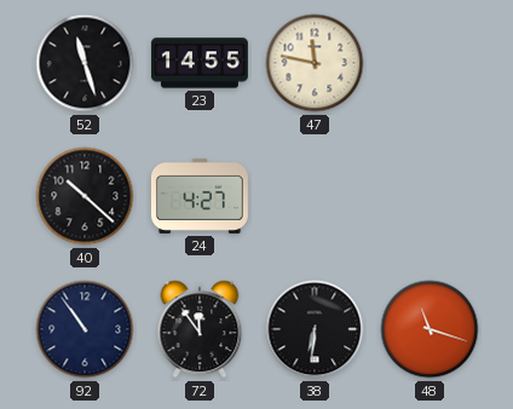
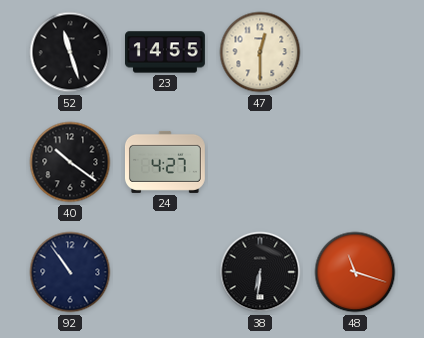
47: 11:47 -> 12:30
40: 10:22 -> 10:21
72: 11:54 -> none
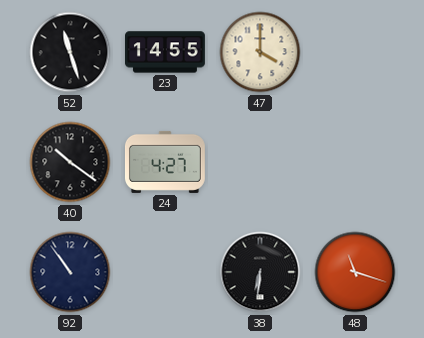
47: 12:30 -> 4:00
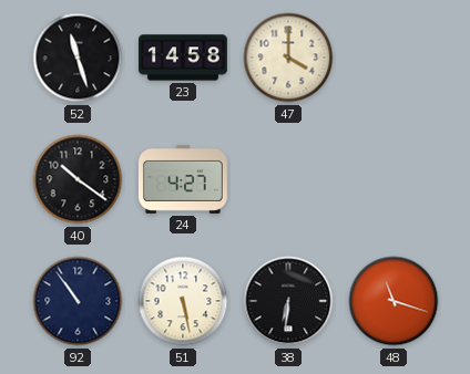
23: 14:55 -> 14:58
51: none -> 5:28
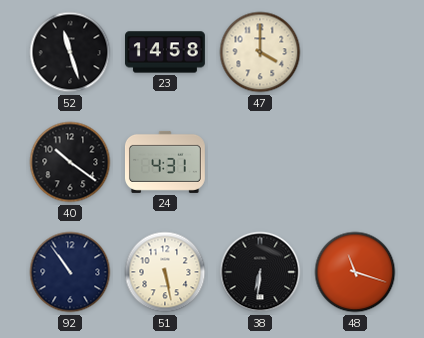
24: 4:27 -> 4:31
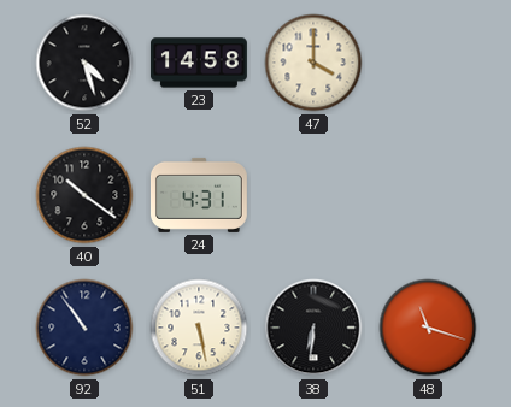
52: 11:27 -> 4:27
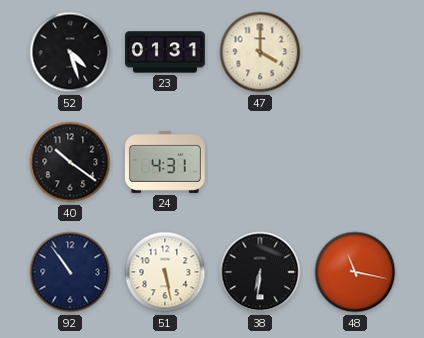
23: 14:58 -> 01:31
48: 11:18 -> 11:17
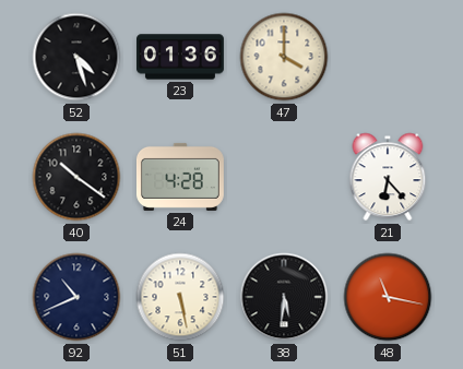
23: 01:31 -> 01:36
24: 4:31 -> 4:28
21: none -> 6:23
92: 10:54 -> 10:41
38: 6:31 -> 5:31
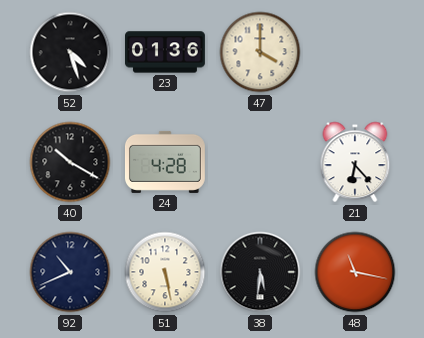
40: 10:21 -> 10:20
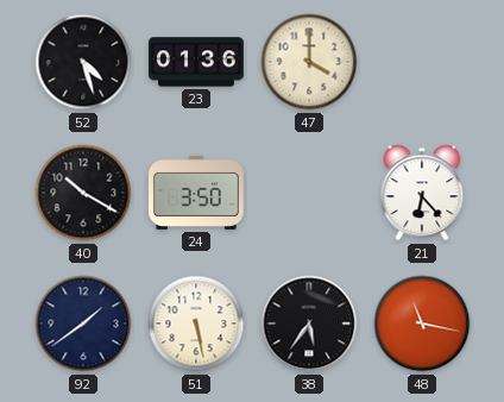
24: 4:28 -> 3:50
92: 10:41 -> 1:39
38: 5:31 -> 5:36
